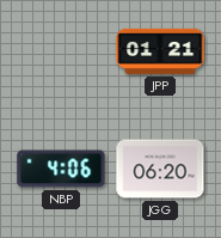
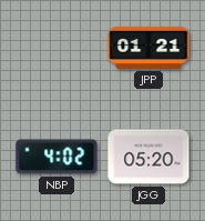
NBP: 4:06 -> 4:02
JGG: 06:20 -> 05:20
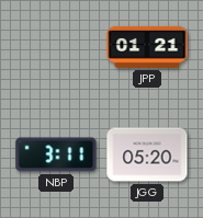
NBP: 4:02 -> 3:11
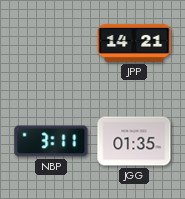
JPP: 01:21 -> 14:21
JGG: 05:20 -> 01:35
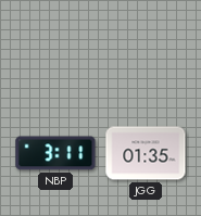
JPP: 14:21 -> none
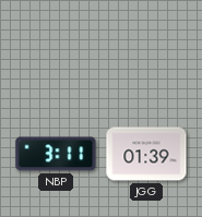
JGG: 01:35 -> 01:39
